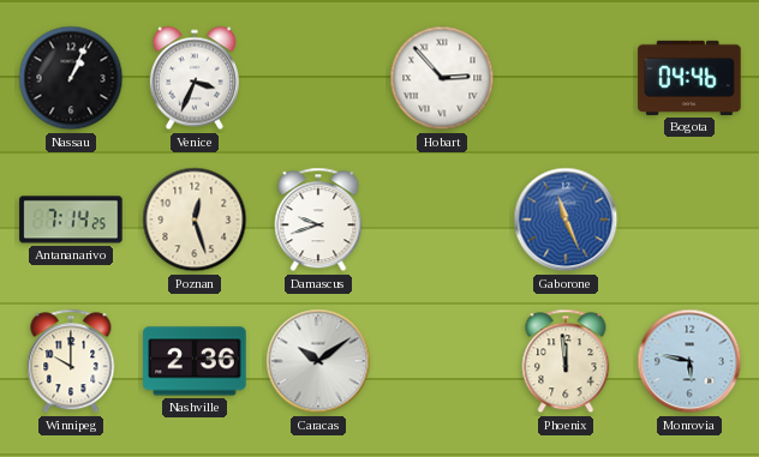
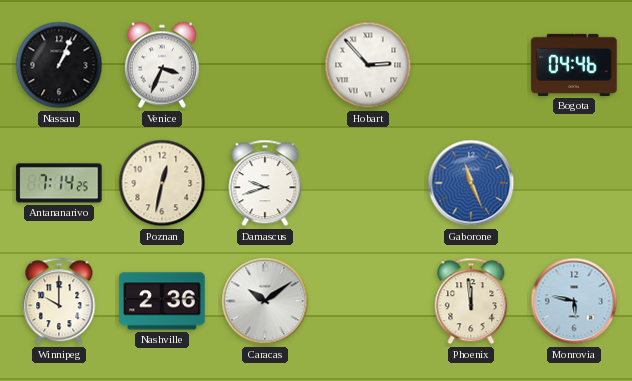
Poznan: 12:27 -> 12:32
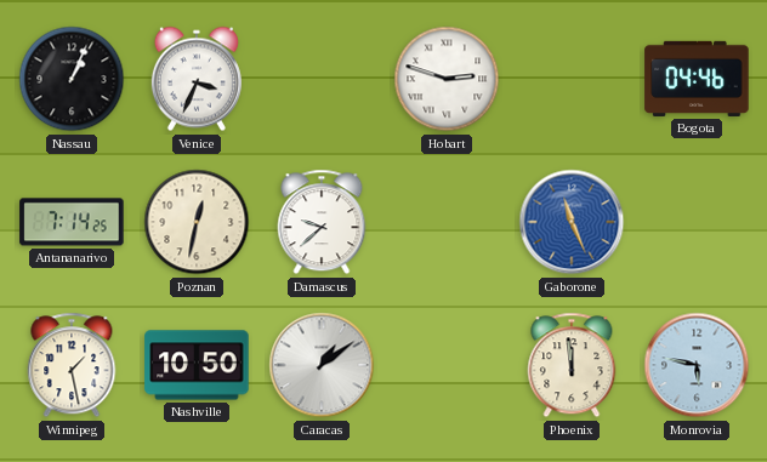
Hobart: 2:53 -> 2:48
Damascus: 9:42 -> 9:38
Winnipeg: 10:00 -> 1:28
Nashville: 2:36 -> 10:50
Caracas: 10:09 -> 1:09
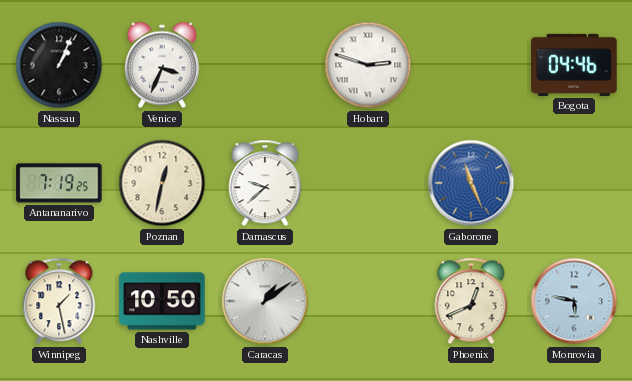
Antananarivo: 7:14 -> 7:19
Phoenix: 11:59 -> 12:41
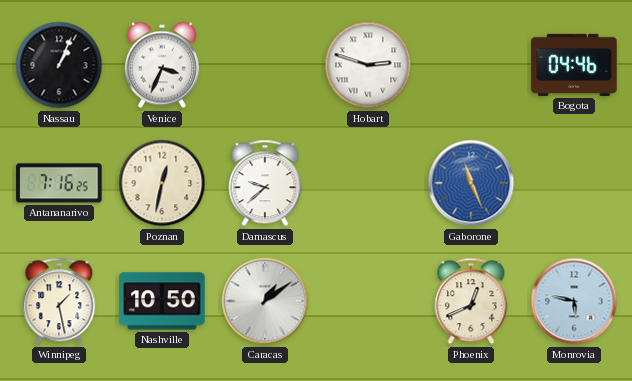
Antananarivo: 7:19 -> 7:16
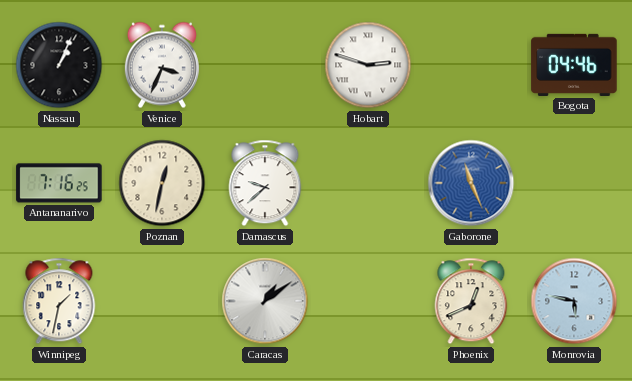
Winnipeg: 1:28 -> 1:32
Nashville: 10:50 -> none
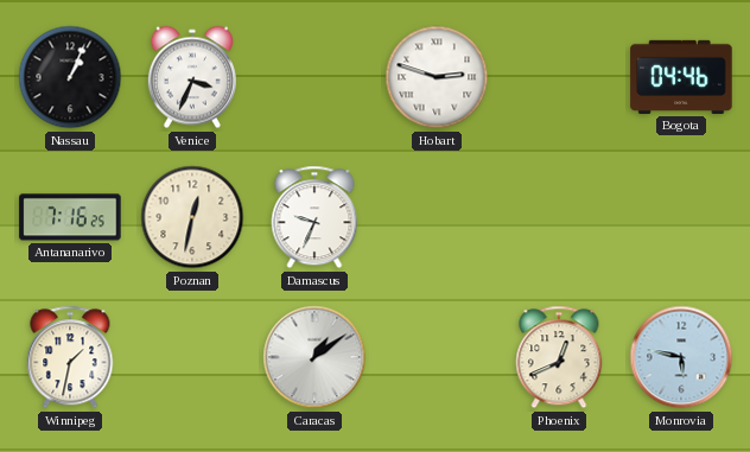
Damascus: 9:38 -> 9:34
Gaborone: 11:26 -> none
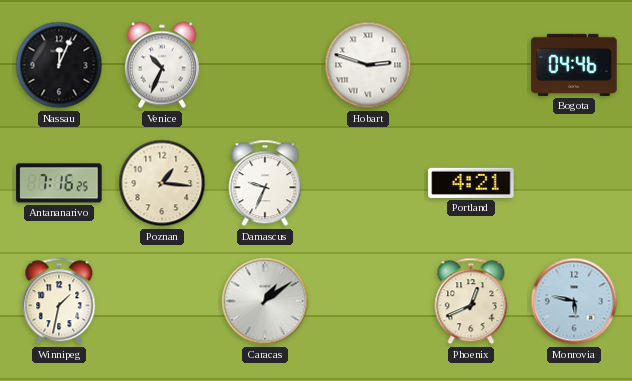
Nassau: 1:04 -> 12:04
Venice: 3:34 -> 10:34
Poznan: 12:32 -> 1:16
Portland: none -> 4:21
